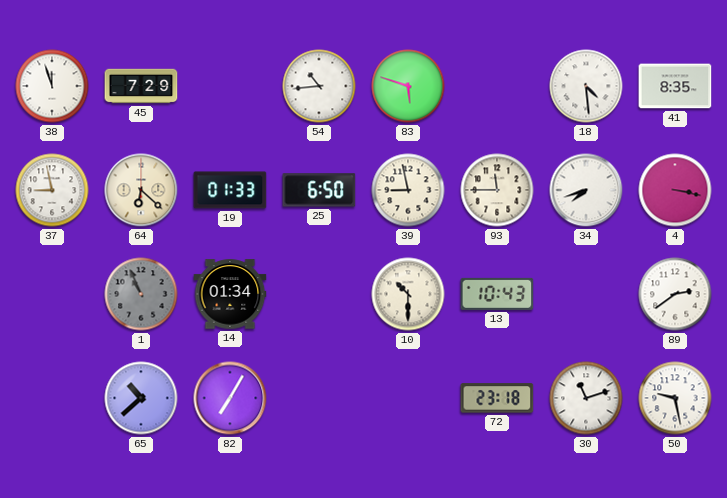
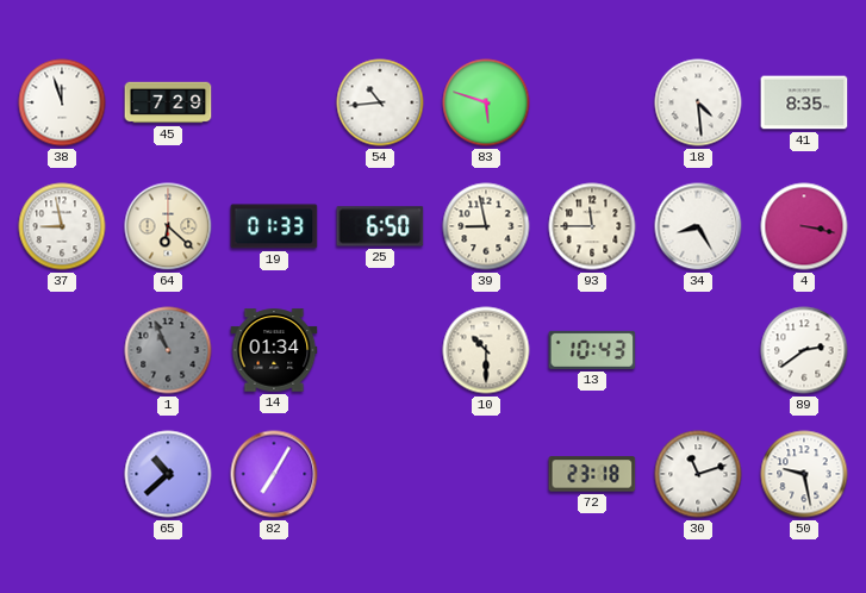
34: 7:42 -> 8:25
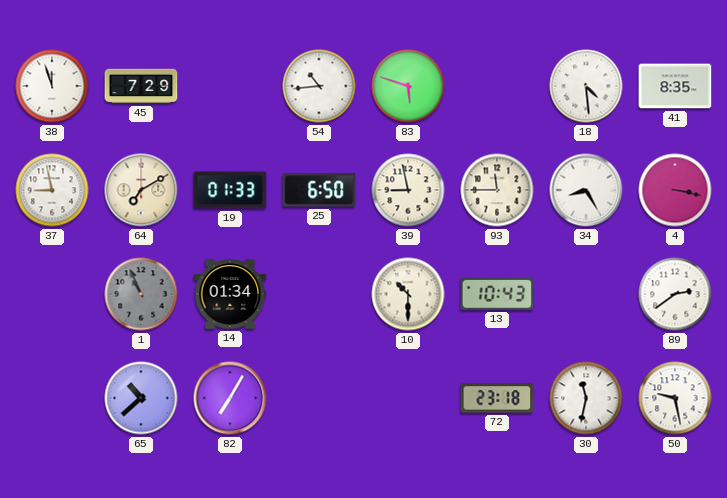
64: 6:22 -> 7:10
30: 11:12 -> 11:32
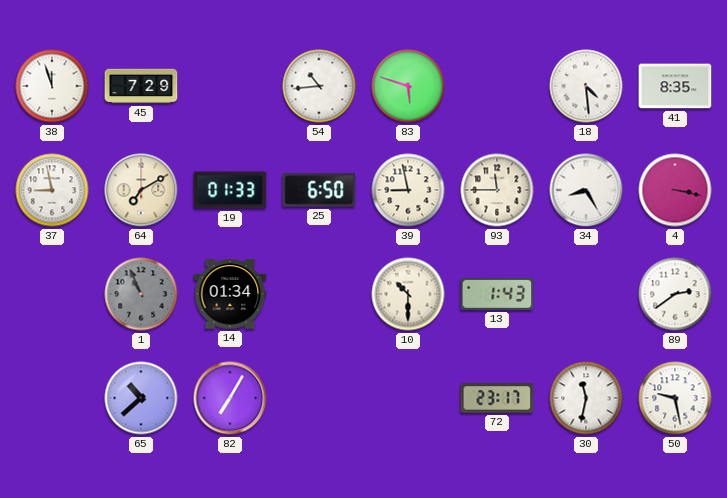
13: 10:43 -> 1:43
72: 23:18 -> 23:17
